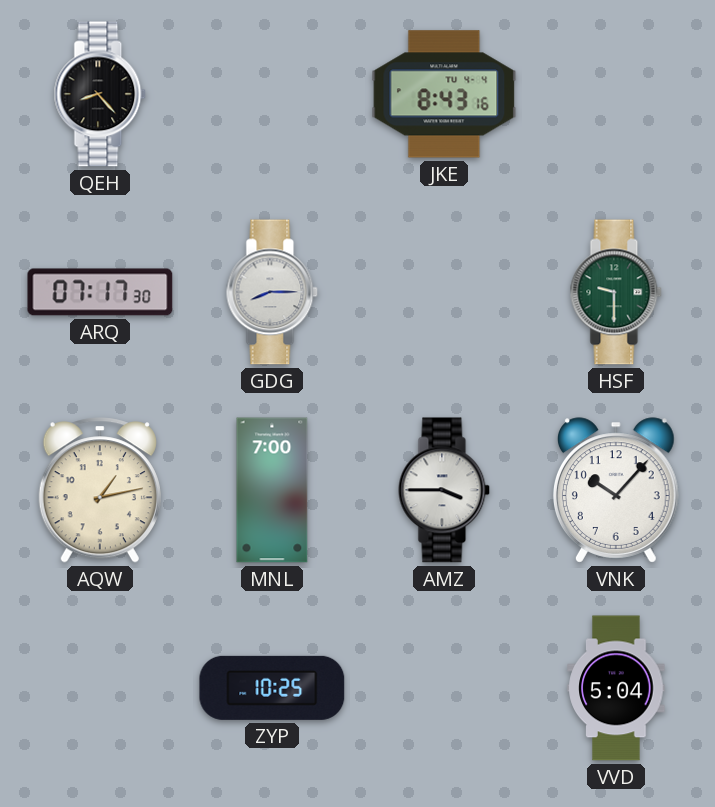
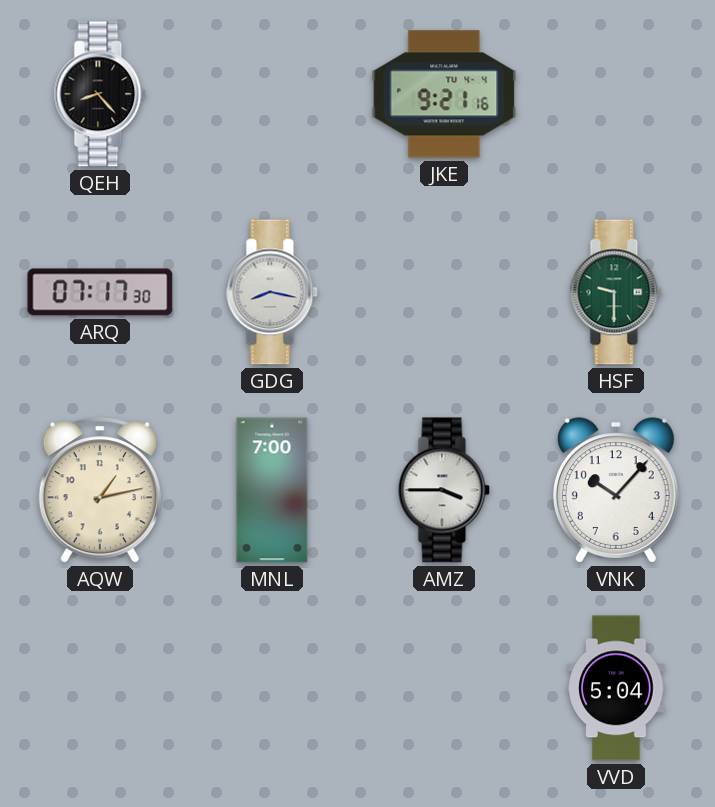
JKE: 8:43 -> 9:21
GDG: 8:15 -> 8:17
ZYP: 10:25 -> none
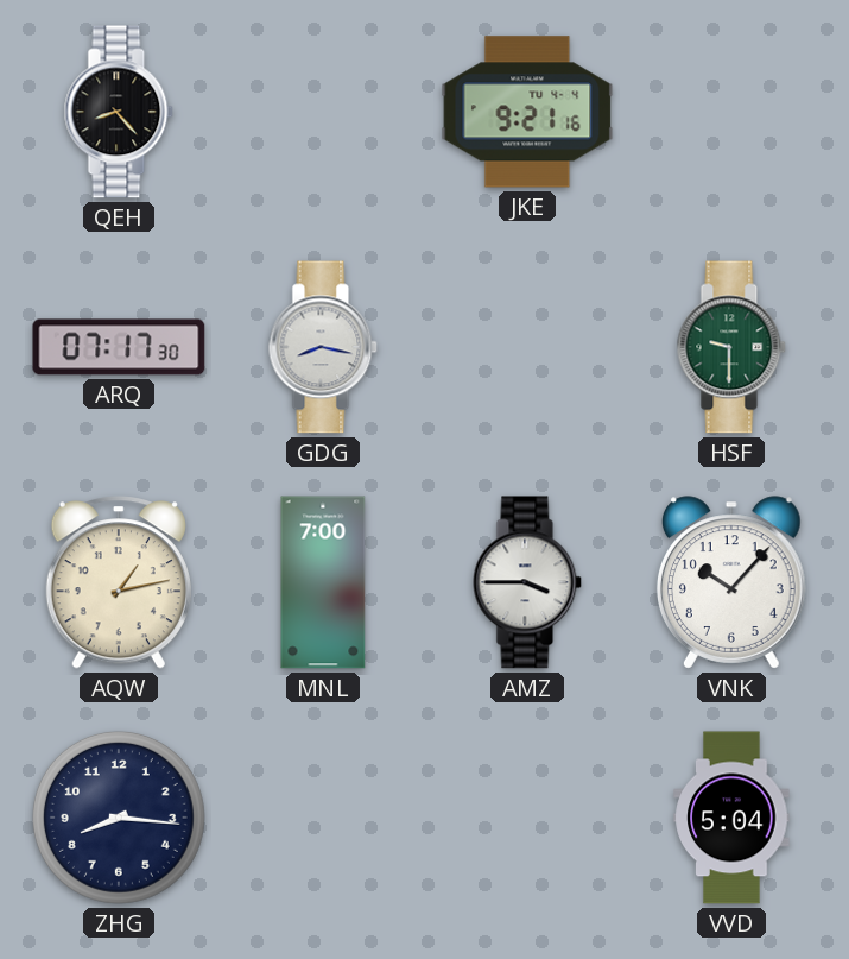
ZHG: none -> 8:16
